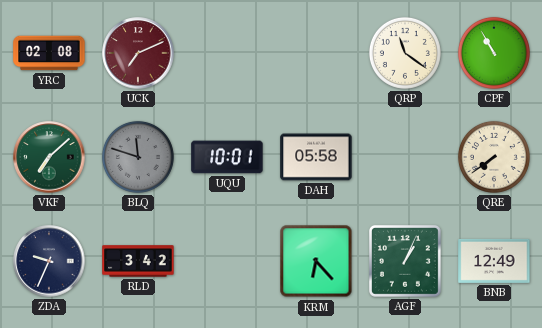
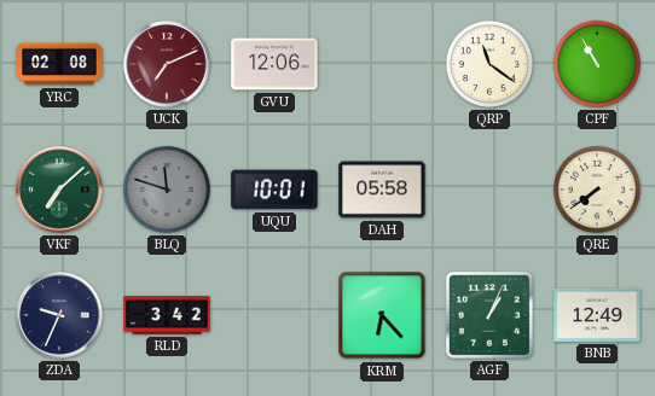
GVU: none -> 12:06
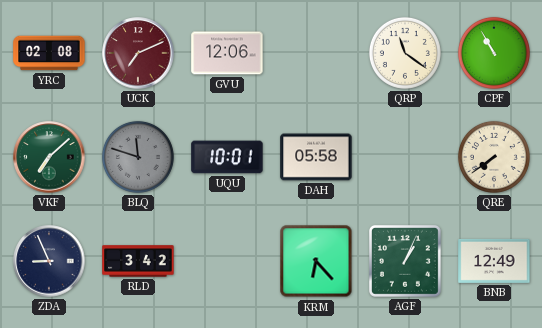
ZDA: 9:34 -> 8:56
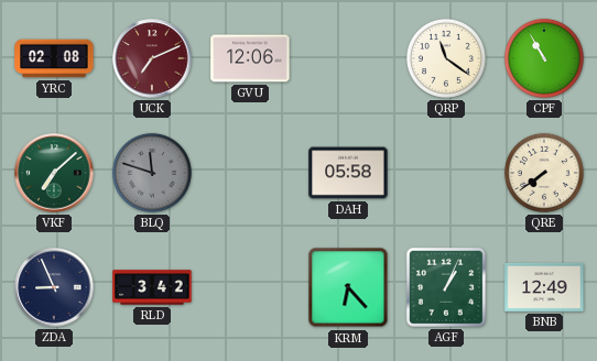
UQU: 10:01 -> none
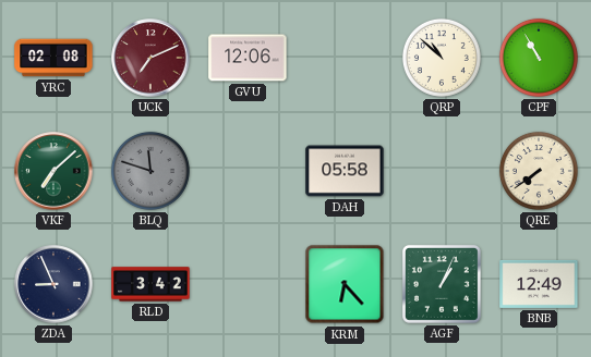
QRP: 11:21 -> 10:52
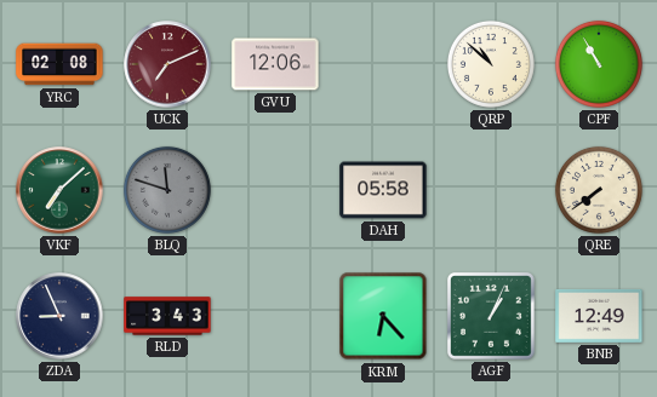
RLD: 3:42 -> 3:43
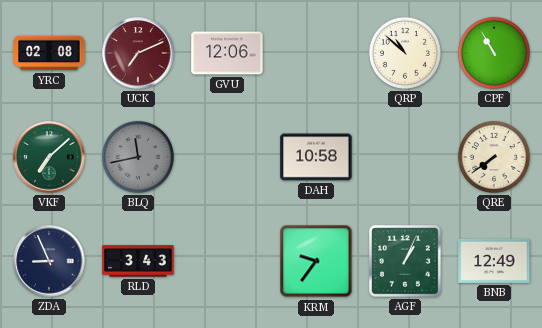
BLQ: 11:48 -> 11:43
DAH: 05:58 -> 10:58
KRM: 6:23 -> 9:36
